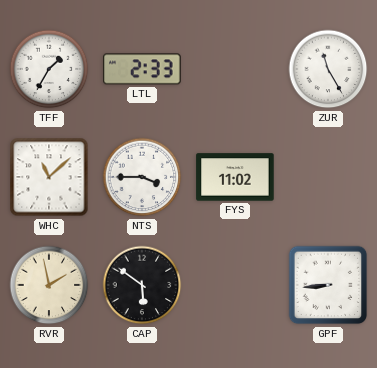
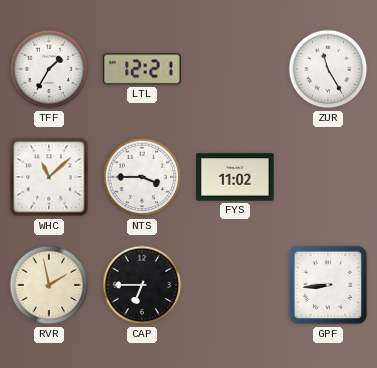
LTL: 2:33 -> 12:21
CAP: 5:51 -> 6:45
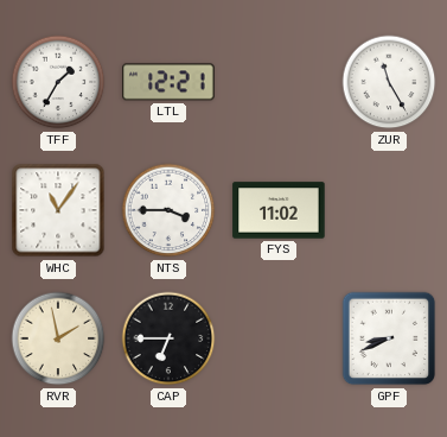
WHC: 11:08 -> 11:06
GPF: 8:44 -> 8:41
